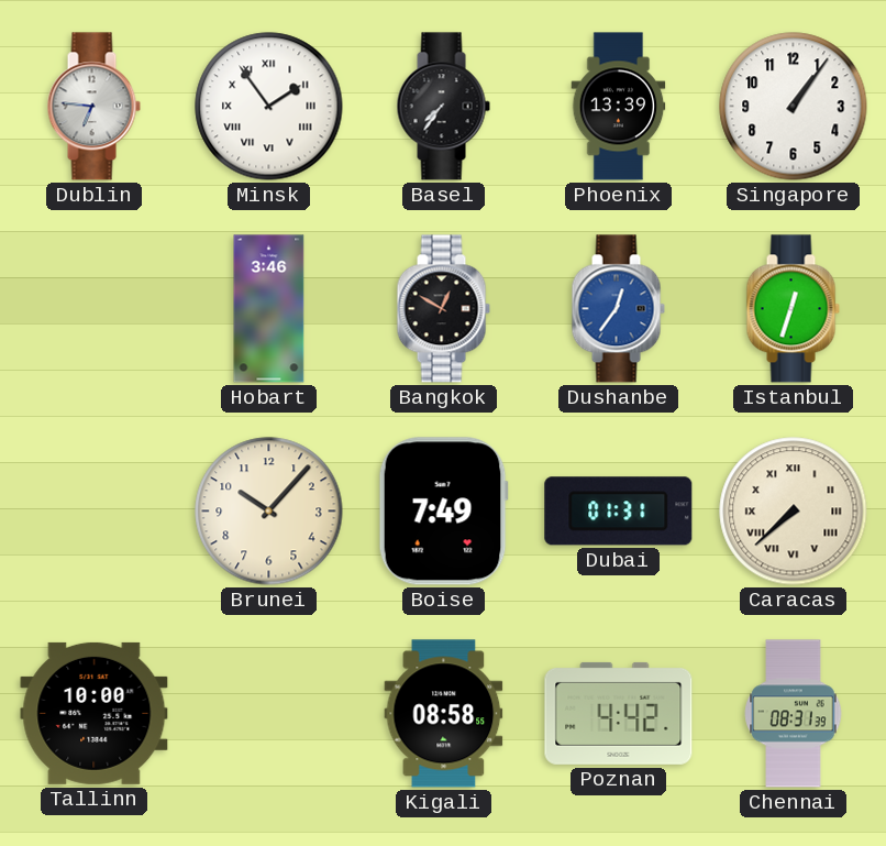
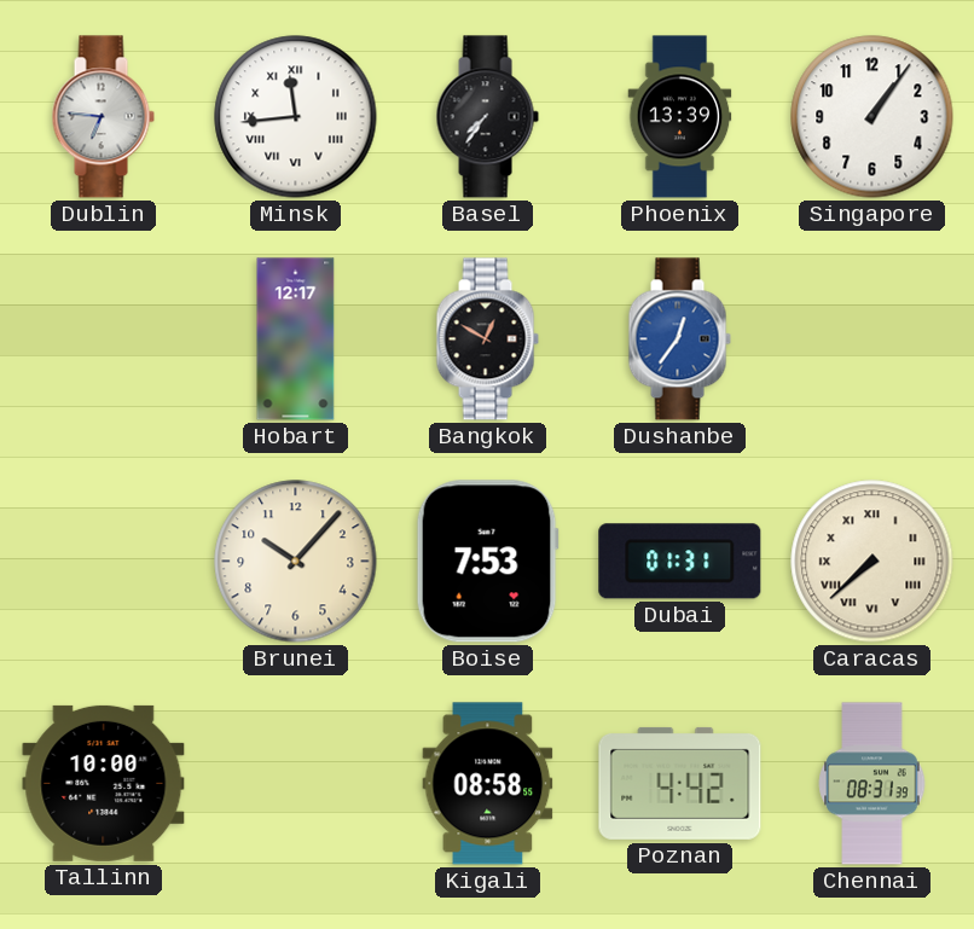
Minsk: 1:54 -> 11:44
Hobart: 3:46 -> 12:17
Istanbul: 12:33 -> none
Boise: 7:49 -> 7:53
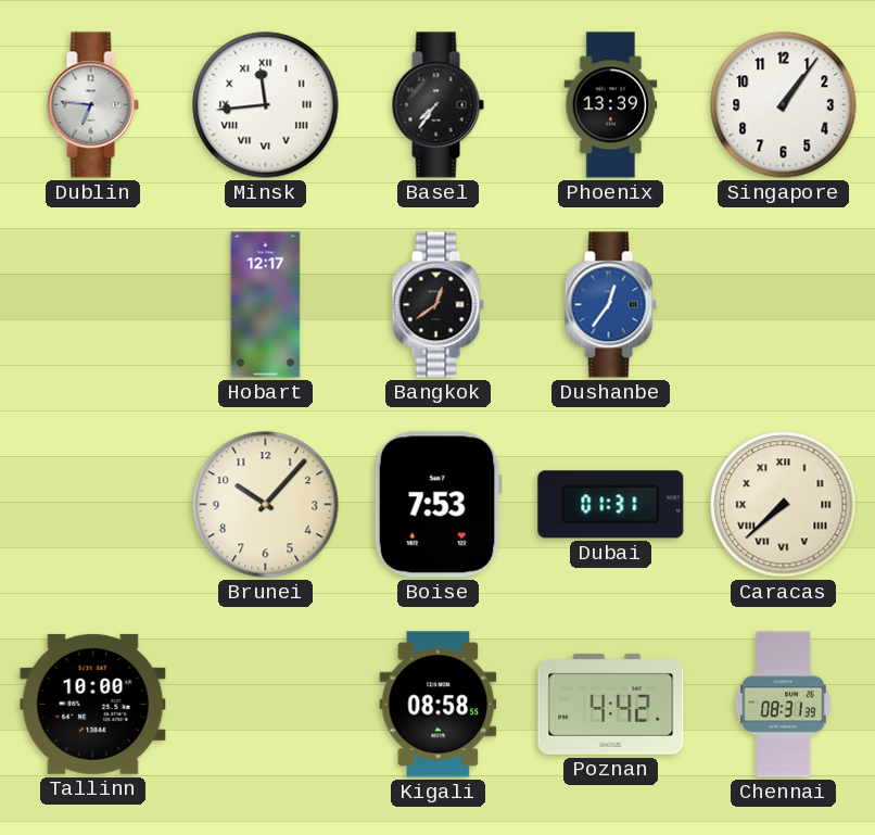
Bangkok: 12:50 -> 12:39
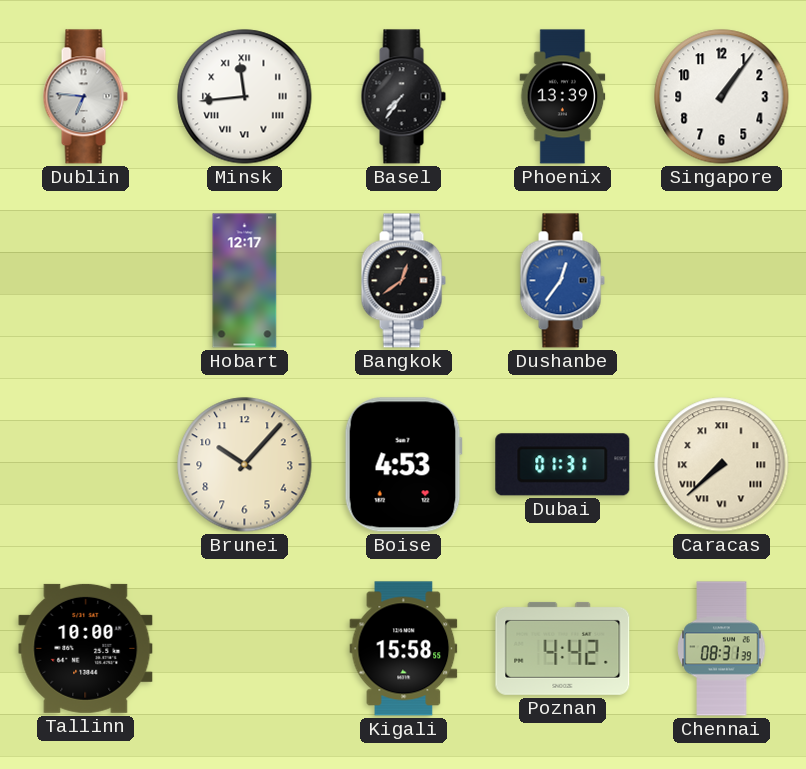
Boise: 7:53 -> 4:53
Kigali: 08:58 -> 15:58
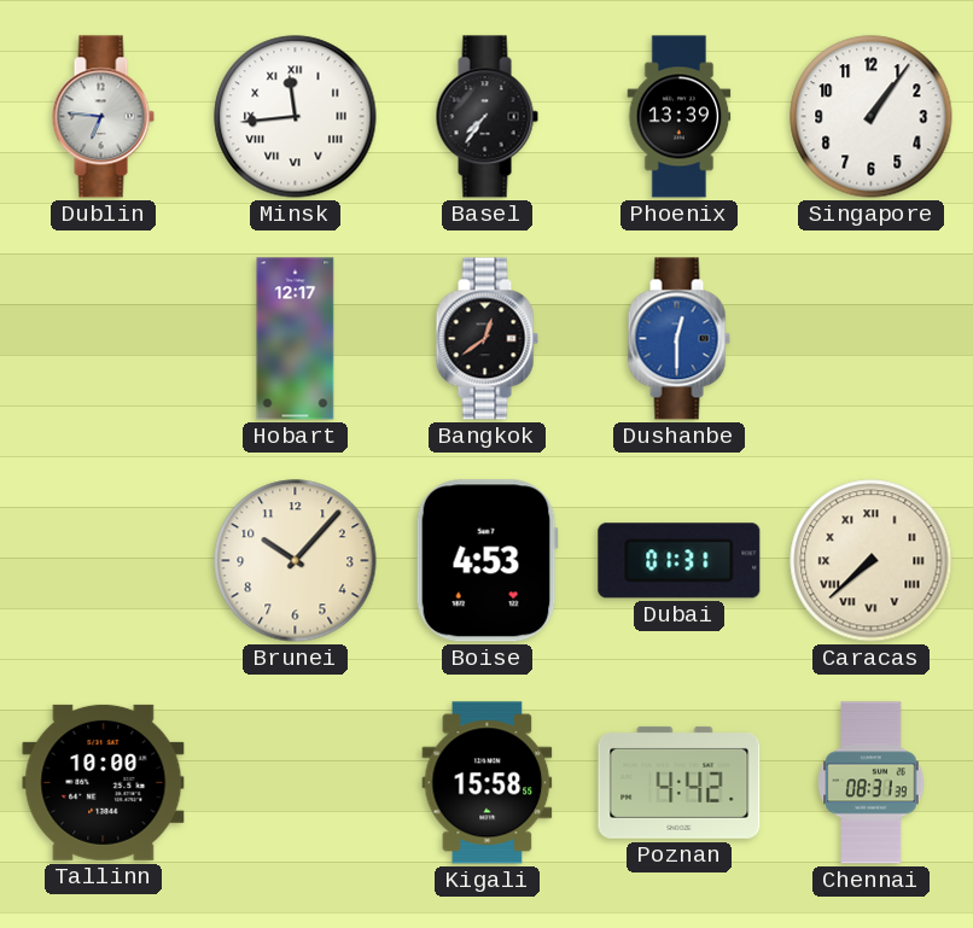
Dushanbe: 12:36 -> 12:30
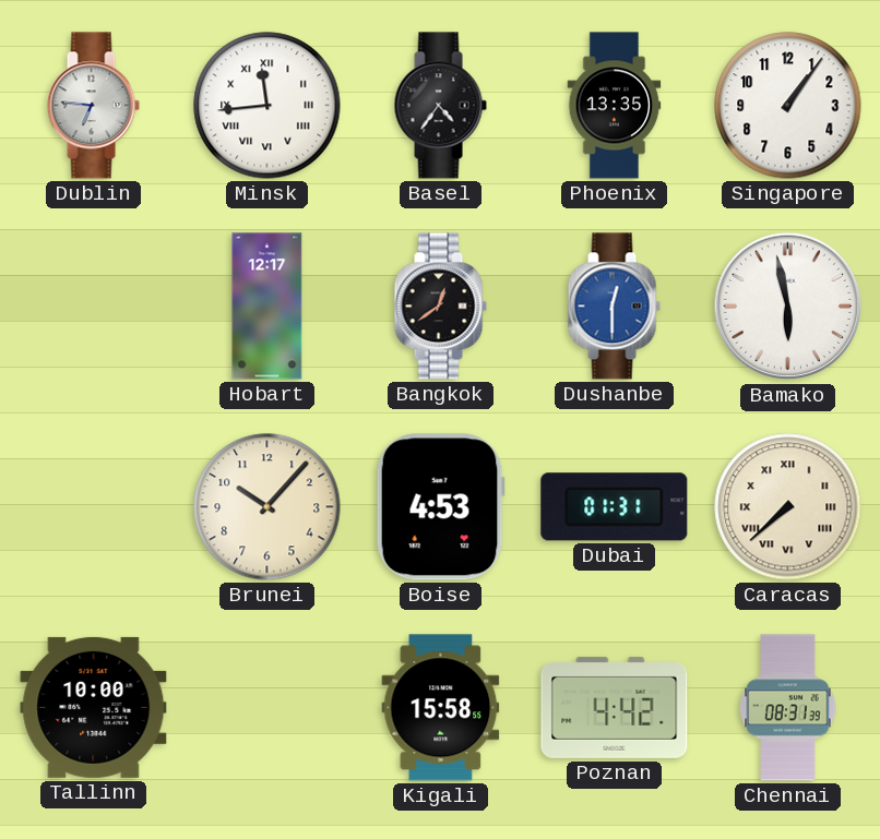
Basel: 7:36 -> 4:36
Phoenix: 13:39 -> 13:35
Bamako: none -> 5:58
